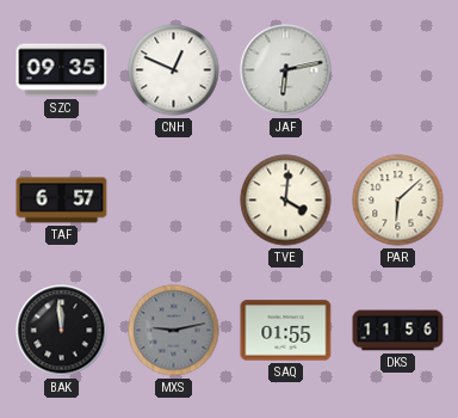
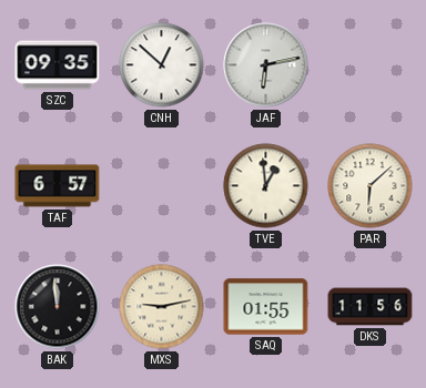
CNH: 12:49 -> 12:52
TVE: 4:01 -> 12:59
MXS dial: grey -> cream
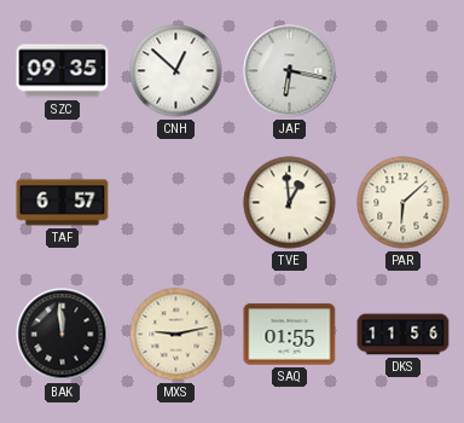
JAF: 6:13 -> 6:17
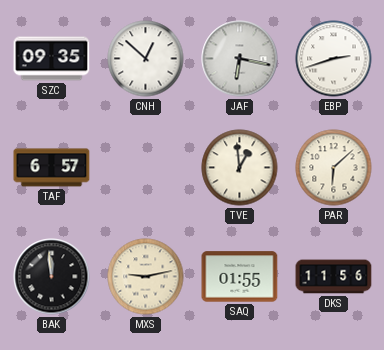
EBP: none -> 2:42
